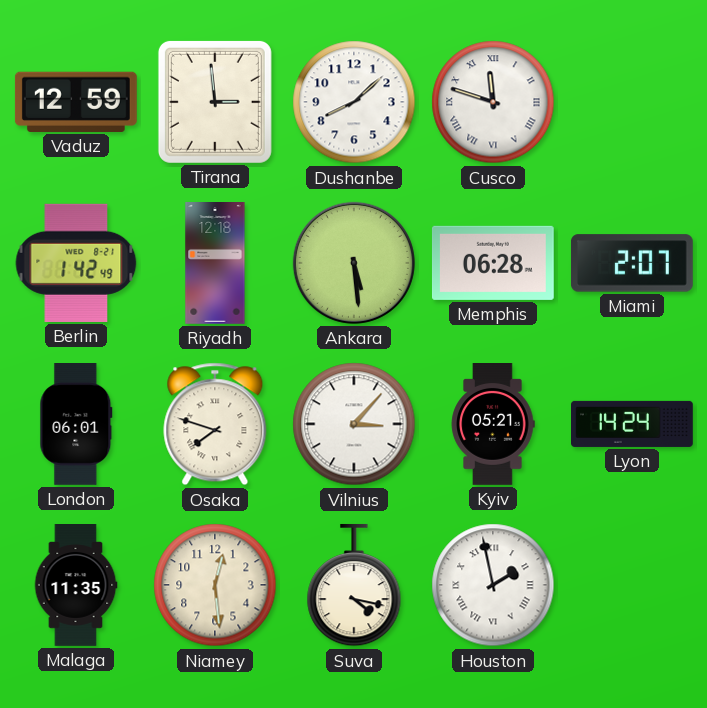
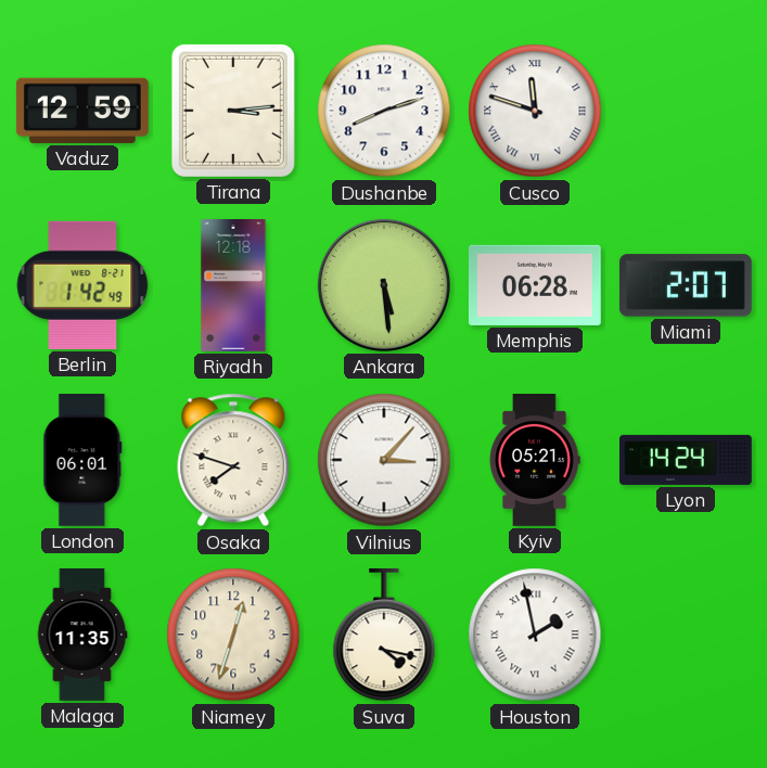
Tirana: 2:59 -> 3:14
Dushanbe: 8:08 -> 8:12
Niamey: 12:29 -> 12:33
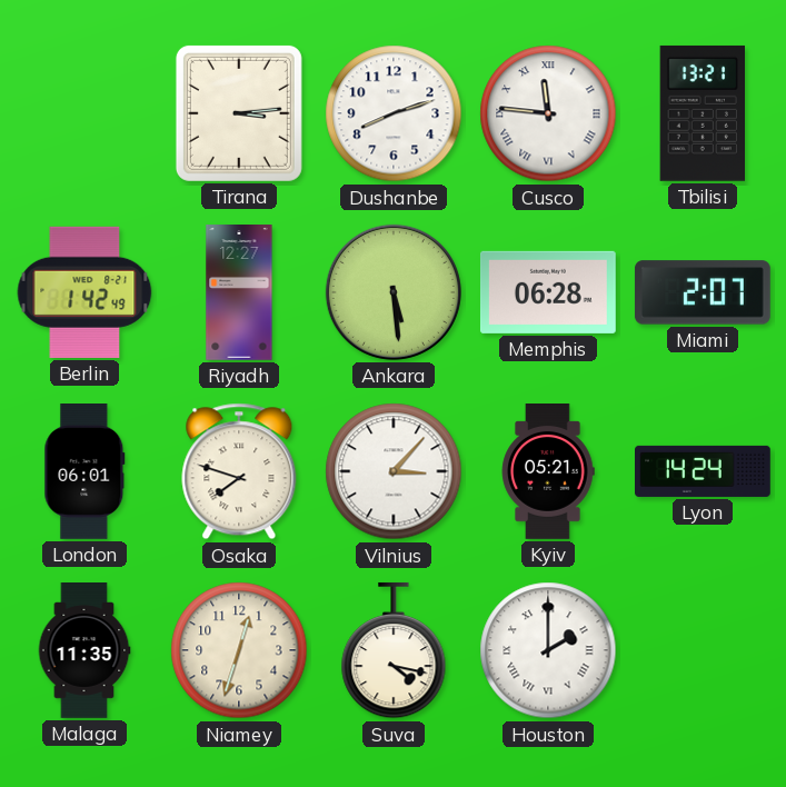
Vaduz: 12:59 -> none
Cusco: 11:48 -> 11:46
Tbilisi: none -> 13:21
Riyadh: 12:18 -> 12:27
Houston: 1:58 -> 2:00
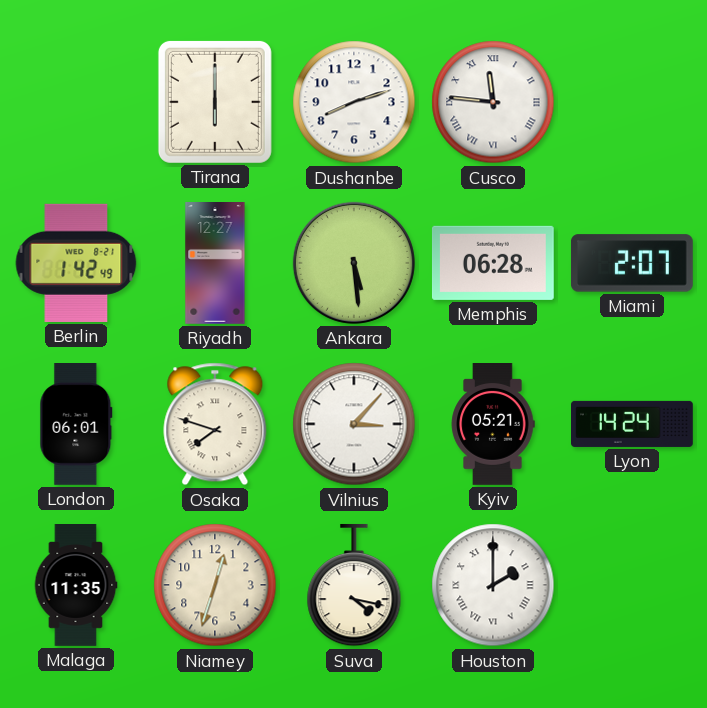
Tirana: 3:14 -> 6:00
Tbilisi: 13:21 -> none
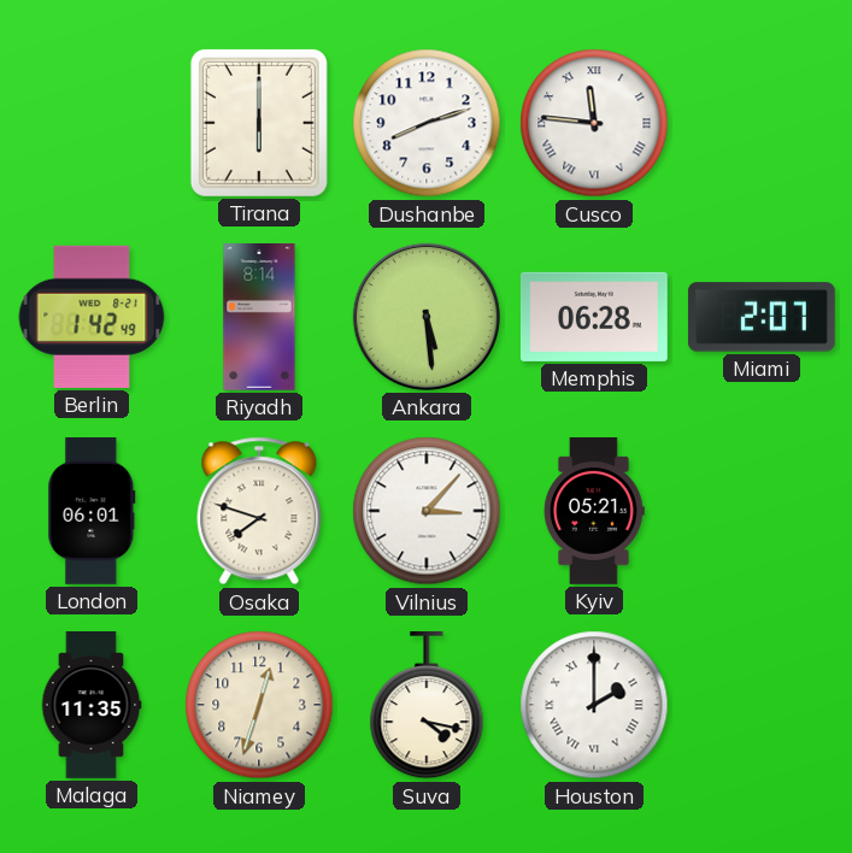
Riyadh: 12:27 -> 8:14
Lyon: 14:24 -> none
